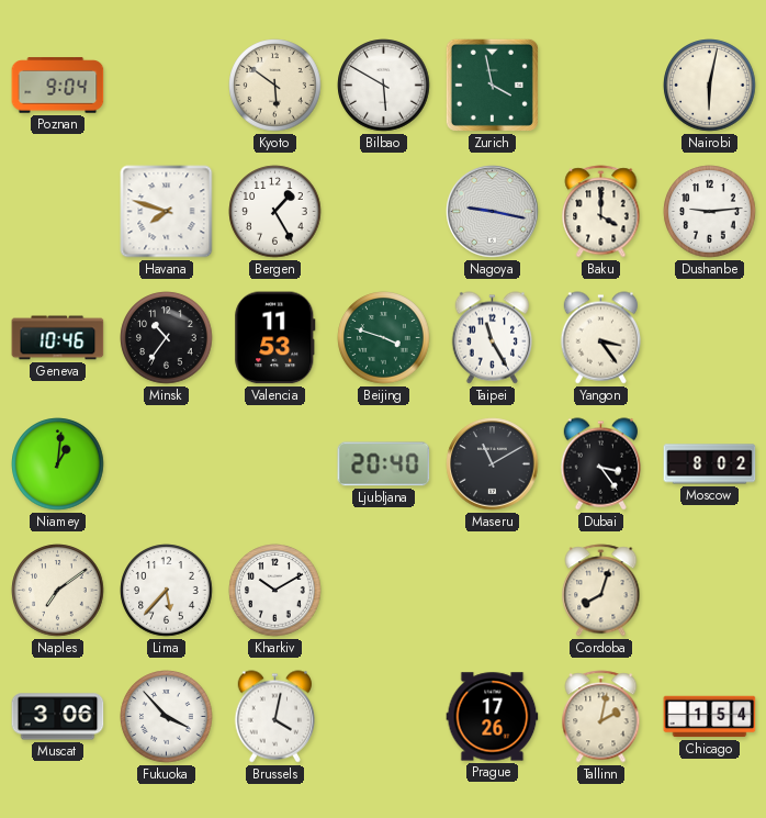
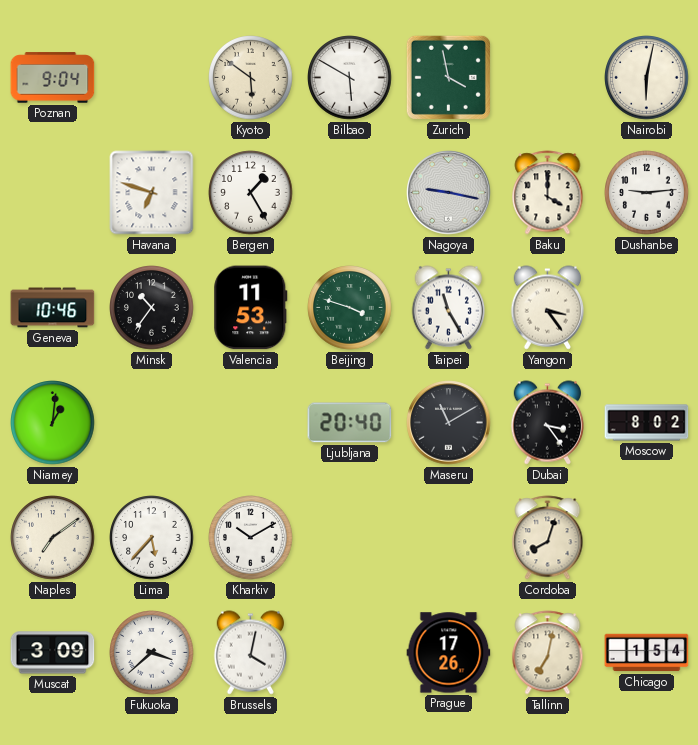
Havana: 7:48 -> 6:48
Muscat: 3:06 -> 3:09
Fukuoka: 3:53 -> 3:38
Tallinn: 2:02 -> 7:02
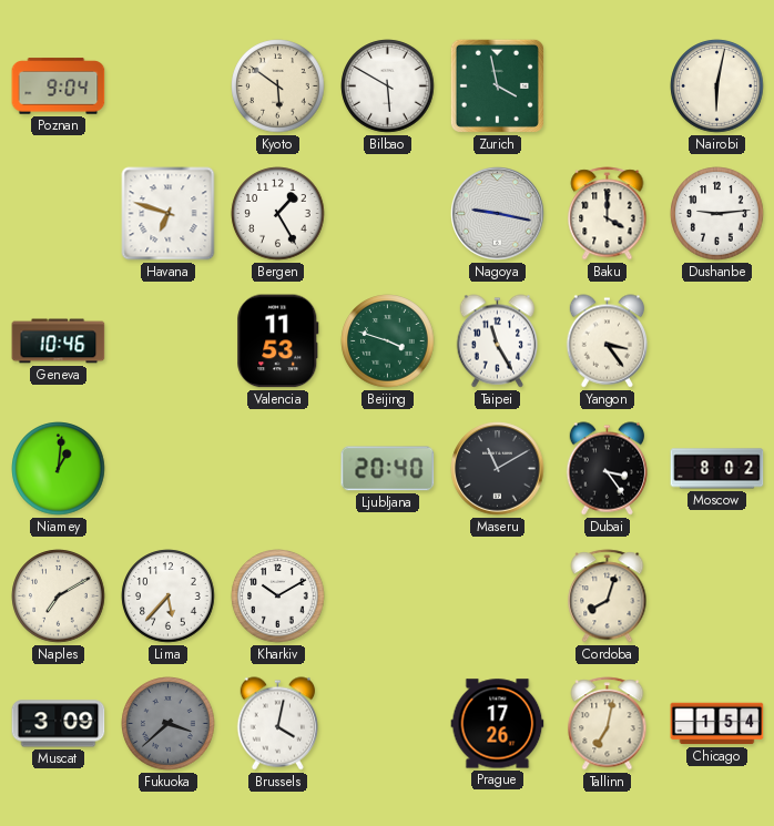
Minsk: 10:36 -> none
Naples: 7:09 -> 7:10
Fukuoka dial: white -> grey
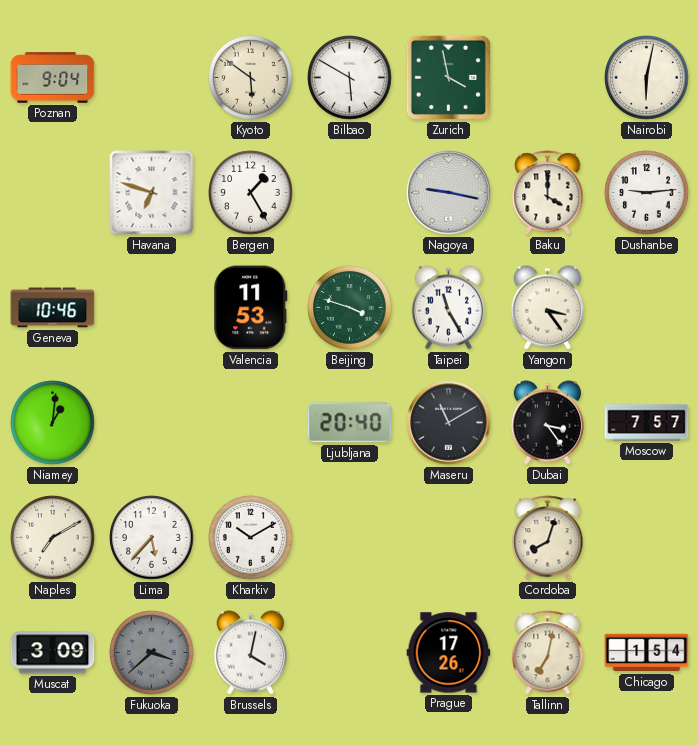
Moscow: 8:02 -> 7:57
